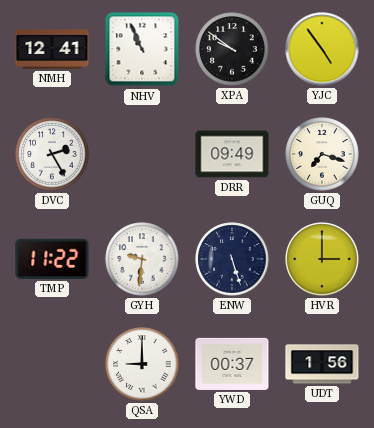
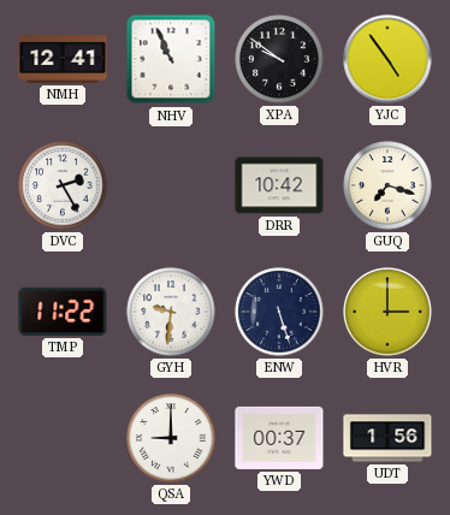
DRR: 09:49 -> 10:42
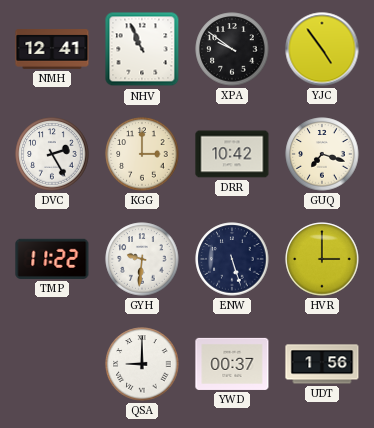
KGG: none -> 3:00
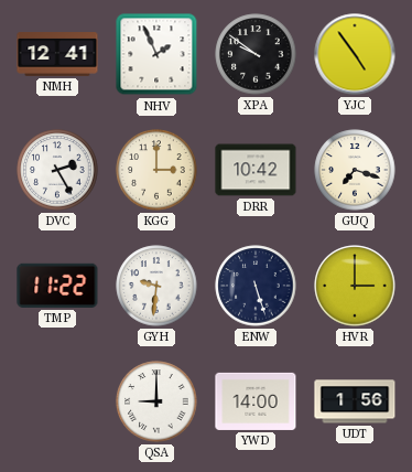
NHV: 10:56 -> 1:56
YWD: 00:37 -> 14:00
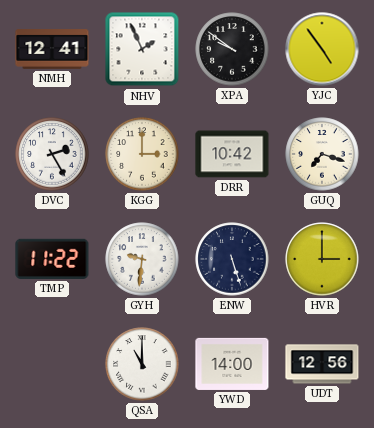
QSA: 9:00 -> 11:00
UDT: 1:56 -> 12:56
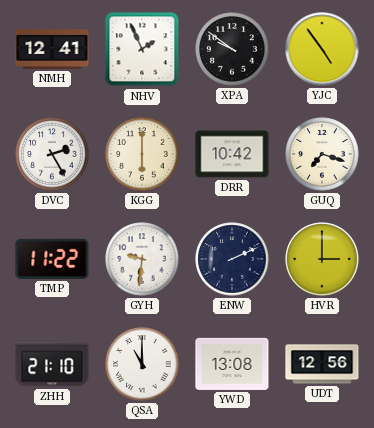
KGG: 3:00 -> 6:00
ENW: 5:27 -> 2:11
ZHH: none -> 21:10
YWD: 14:00 -> 13:08
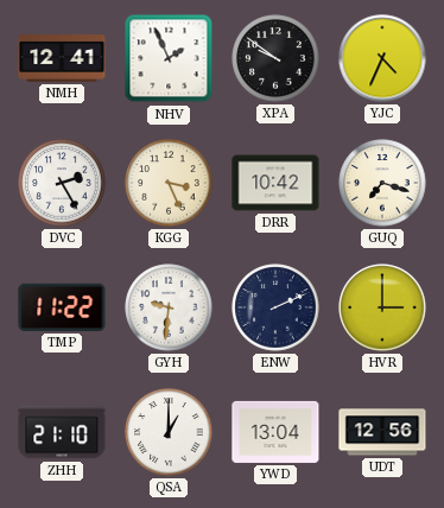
YJC: 4:54 -> 4:34
KGG: 6:00 -> 3:26
QSA: 11:00 -> 1:00
YWD: 13:08 -> 13:04
